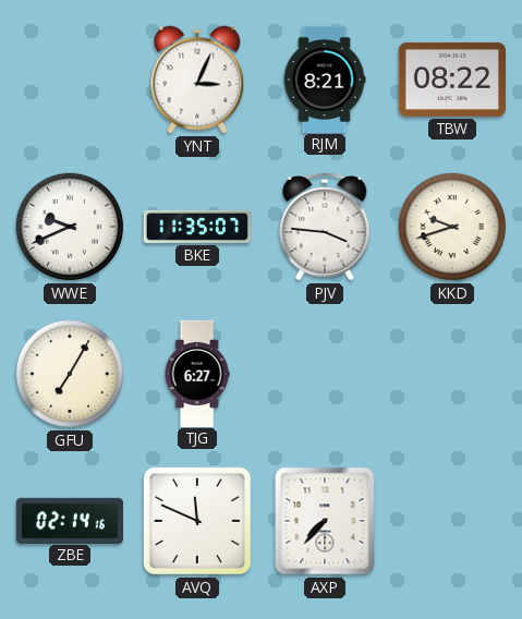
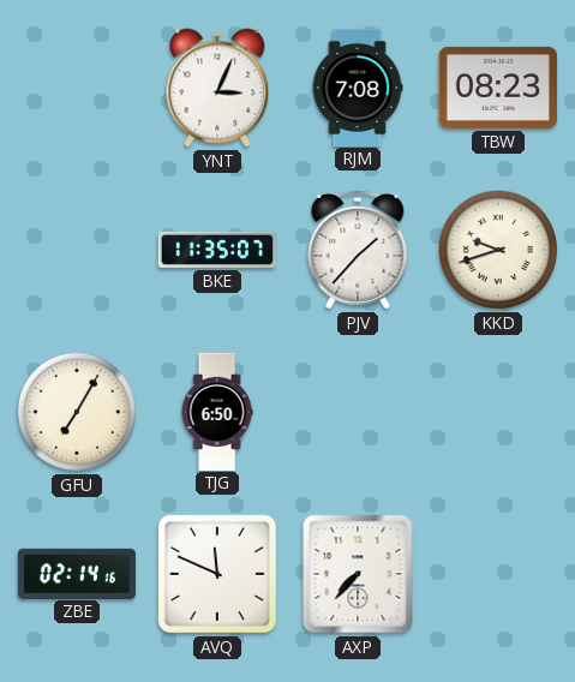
RJM: 8:21 -> 7:08
TBW: 08:22 -> 08:23
WWE: 9:41 -> none
PJV: 3:46 -> 1:37
TJG: 6:27 -> 6:50
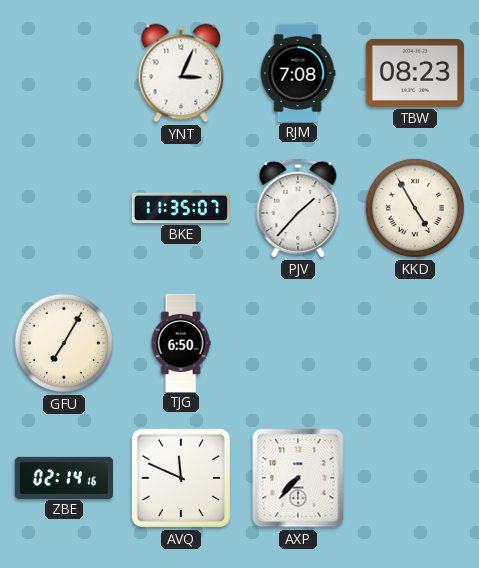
KKD: 9:42 -> 4:55
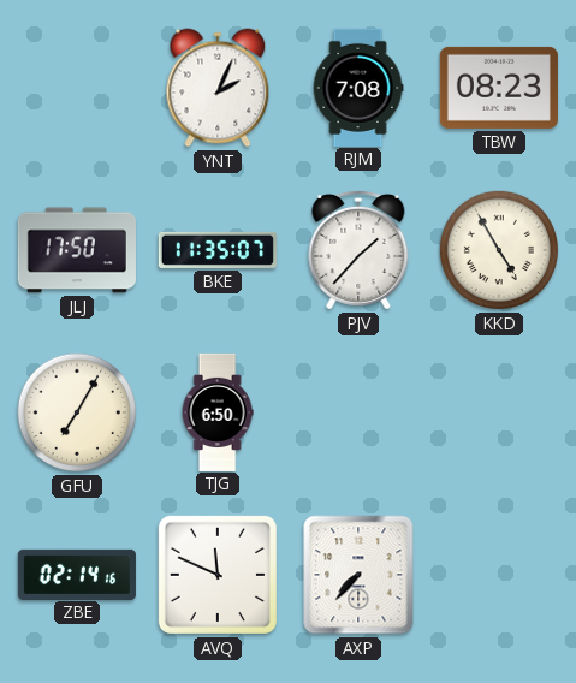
YNT: 3:04 -> 2:04
JLJ: none -> 17:50
